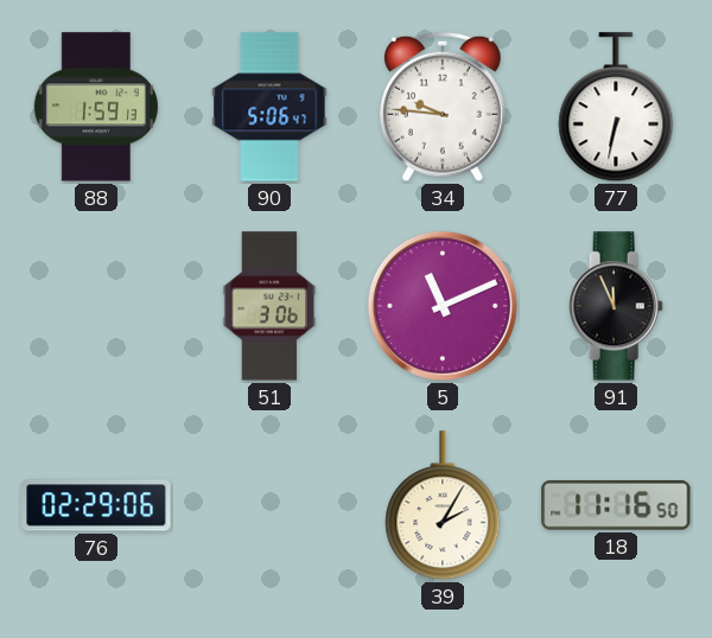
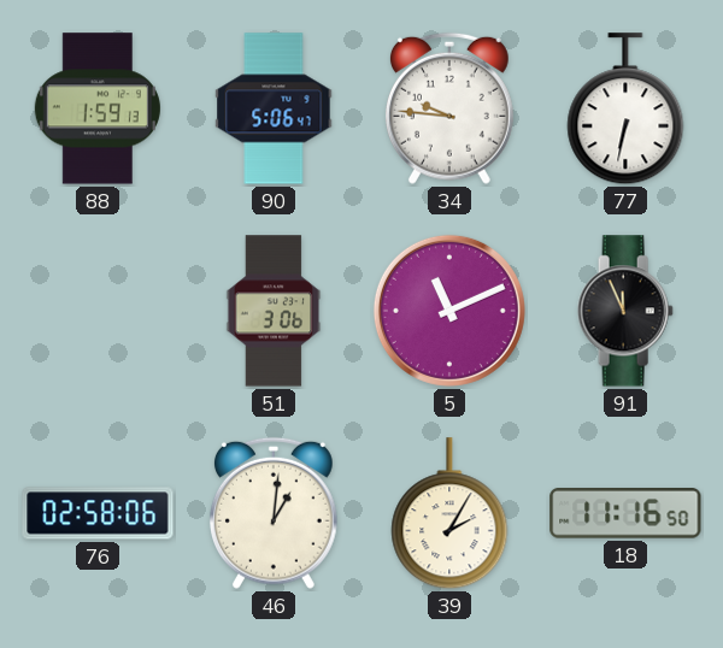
76: 02:29 -> 02:58
46: none -> 1:01
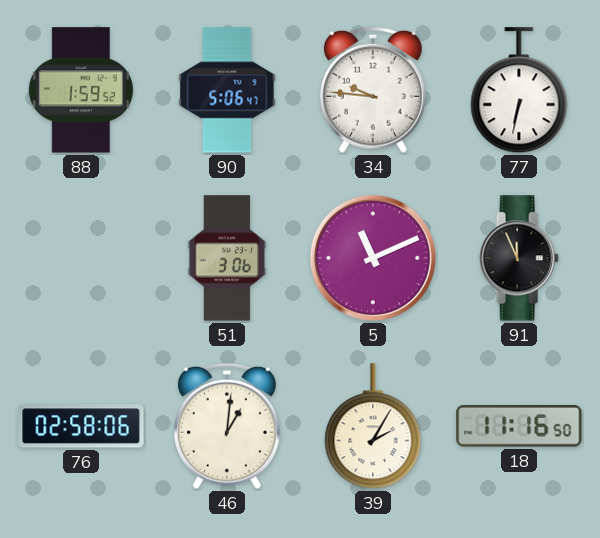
88: 1:59:13 -> 1:59:52
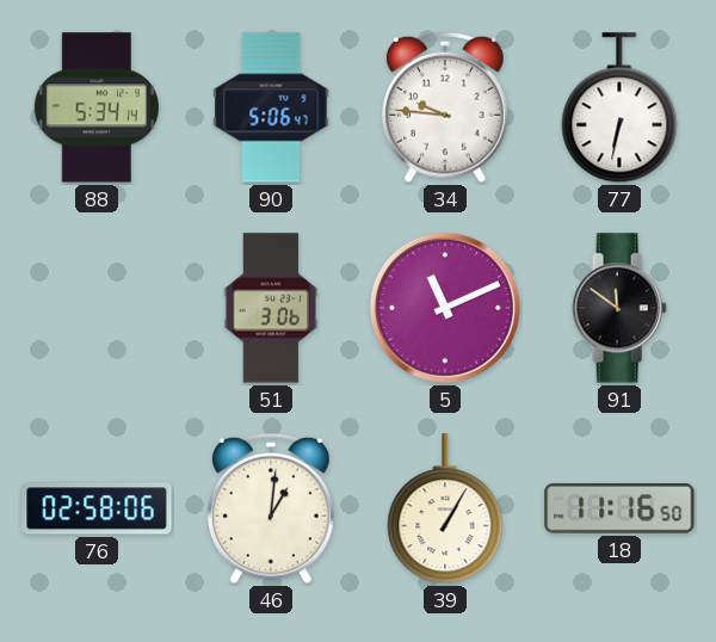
88: 1:59 -> 5:34
91: 11:56 -> 11:51
39: 2:05 -> 1:05
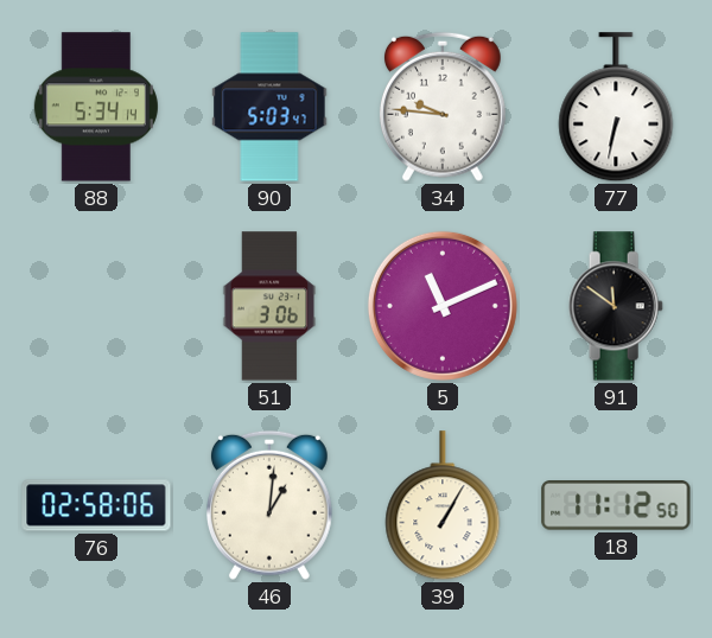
90: 5:06 -> 5:03
18: 11:16 -> 11:12
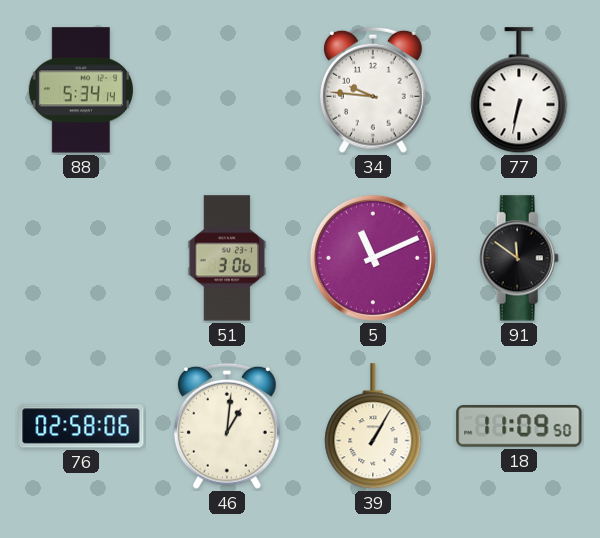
90: 5:03 -> none
18: 11:12 -> 11:09
